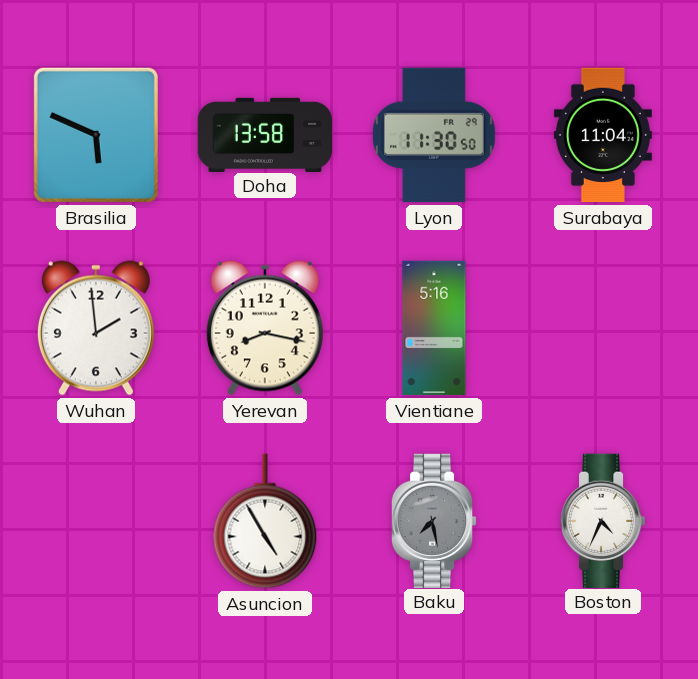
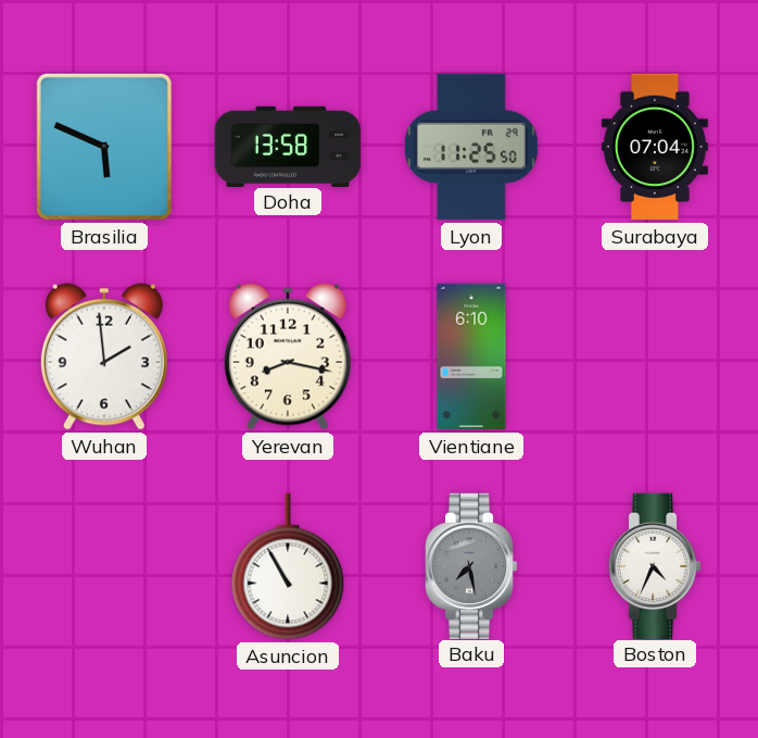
Lyon: 11:30 -> 11:25
Surabaya: 11:04 -> 07:04
Vientiane: 5:16 -> 6:10
Asuncion: 4:55 -> 10:55
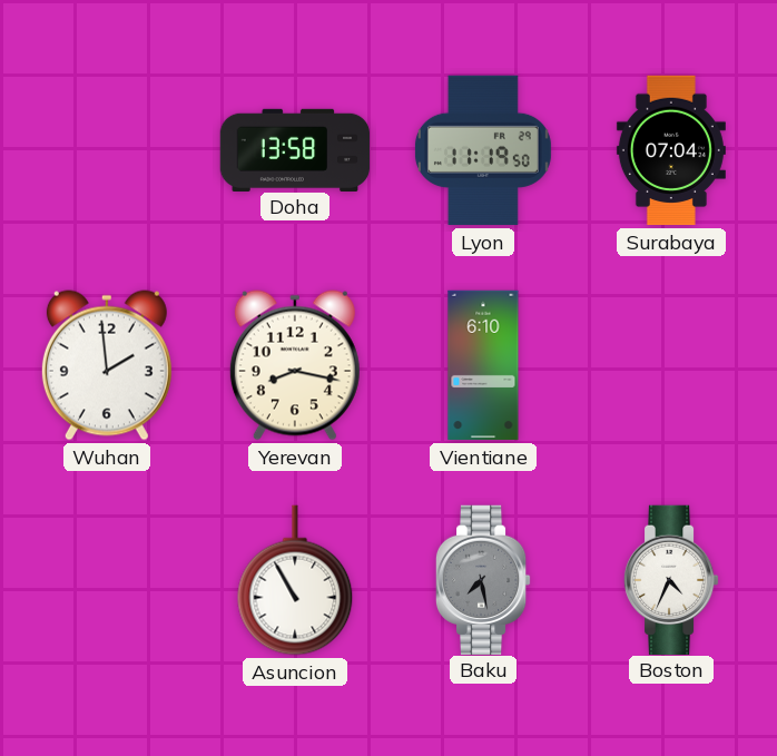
Brasilia: 5:49 -> none
Lyon: 11:25 -> 11:19
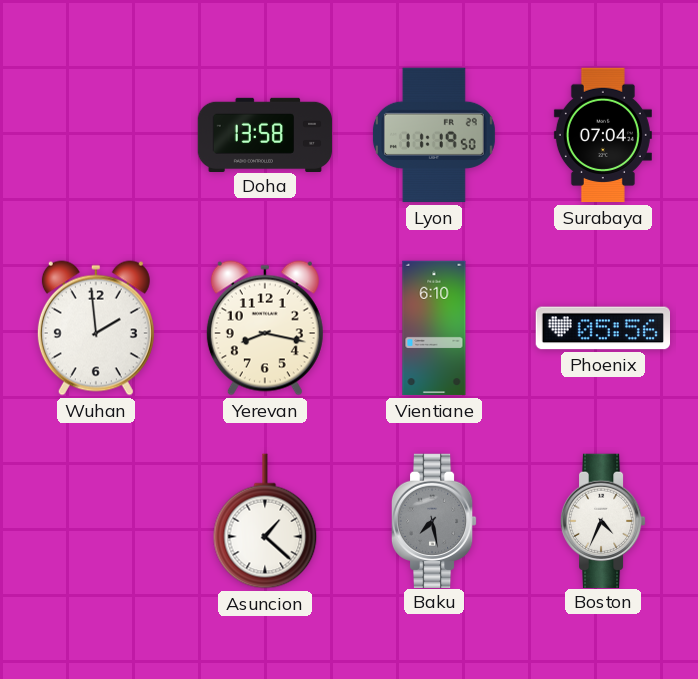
Phoenix: none -> 05:56
Asuncion: 10:55 -> 1:22
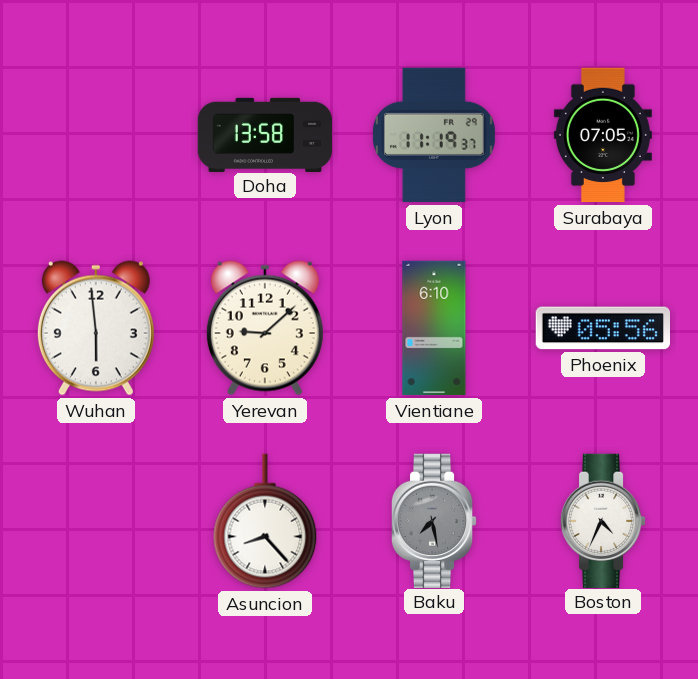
Lyon: 11:19:50 -> 11:19:37
Surabaya: 07:04 -> 07:05
Wuhan: 1:59 -> 5:59
Yerevan: 8:17 -> 9:08
Asuncion: 1:22 -> 8:23
